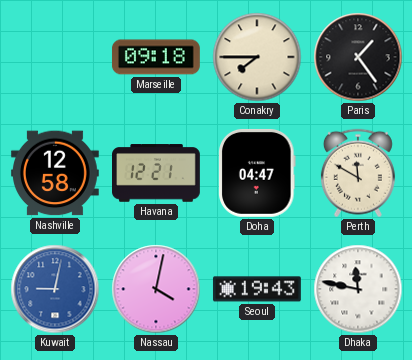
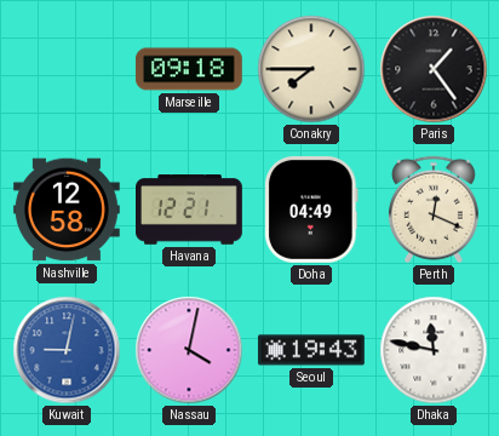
Doha: 04:47 -> 04:49
Perth: 11:50 -> 12:19
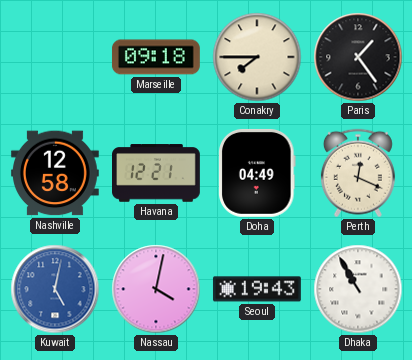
Kuwait: 9:02 -> 5:02
Dhaka: 11:47 -> 10:55
